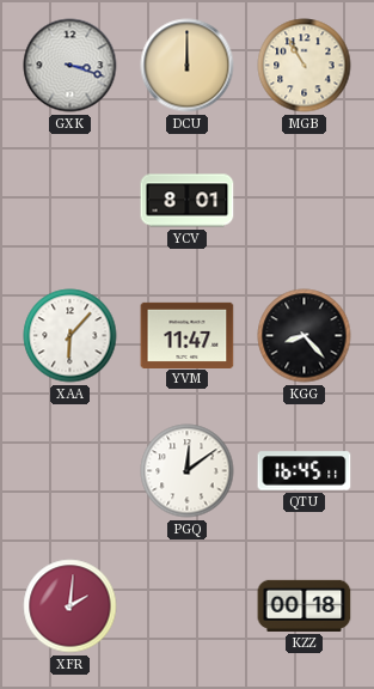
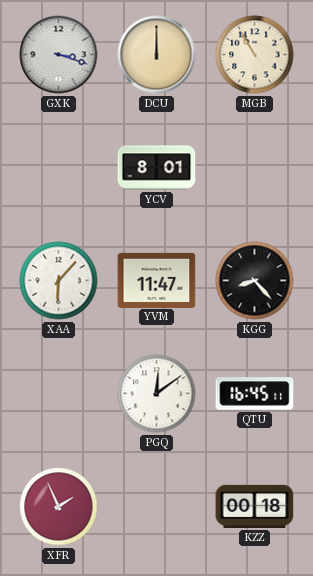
XFR: 2:01 -> 1:56
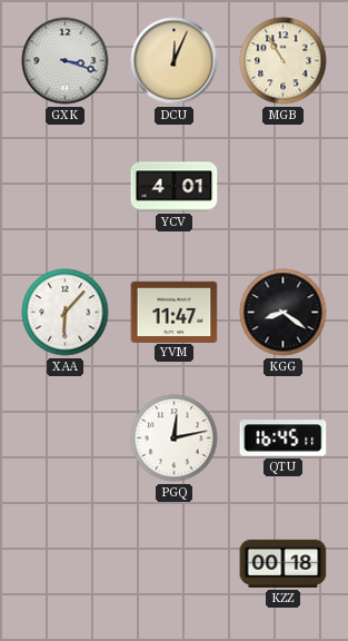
DCU: 12:00 -> 12:04
YCV: 8:01 -> 4:01
KGG: 8:23 -> 8:21
PGQ: 12:09 -> 12:13
XFR: 1:56 -> none
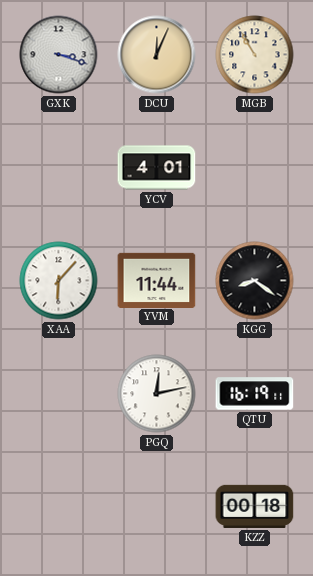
YVM: 11:47 -> 11:44
QTU: 16:45 -> 16:19
